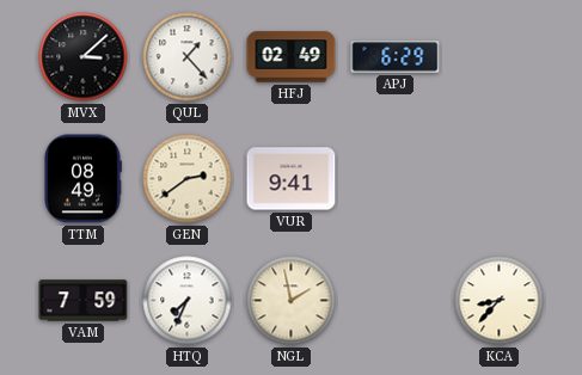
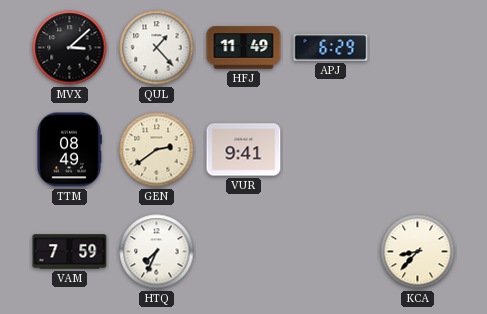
HFJ: 02:49 -> 11:49
NGL: 1:58 -> none
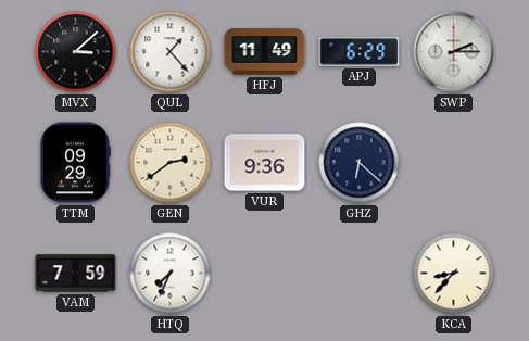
SWP: none -> 2:15
TTM: 08:49 -> 09:29
VUR: 9:41 -> 9:36
GHZ: none -> 6:22
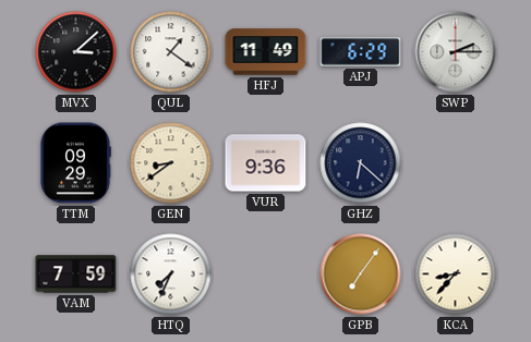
QUL: 1:23 -> 1:21
GEN: 2:39 -> 8:39
GPB: none -> 7:06
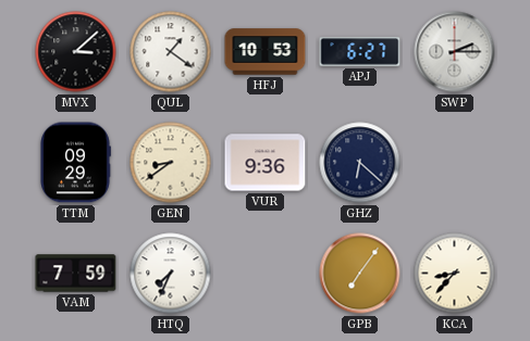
HFJ: 11:49 -> 10:53
APJ: 6:29 -> 6:27
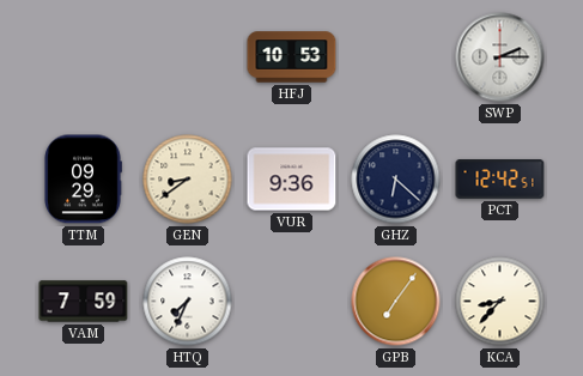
MVX: 3:08 -> none
QUL: 1:21 -> none
APJ: 6:27 -> none
PCT: none -> 12:42
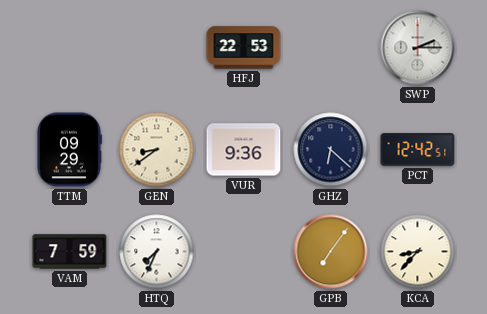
HFJ: 10:53 -> 22:53
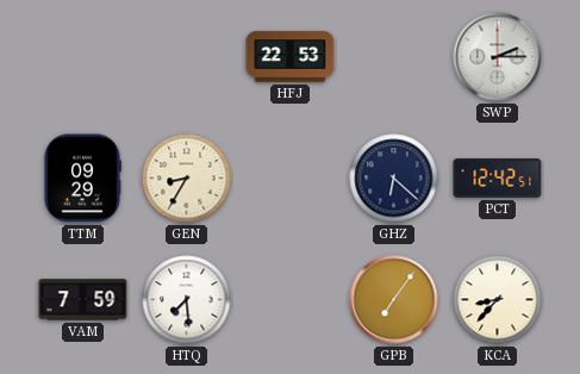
GEN: 8:39 -> 8:35
VUR: 9:36 -> none
HTQ: 7:34 -> 7:29
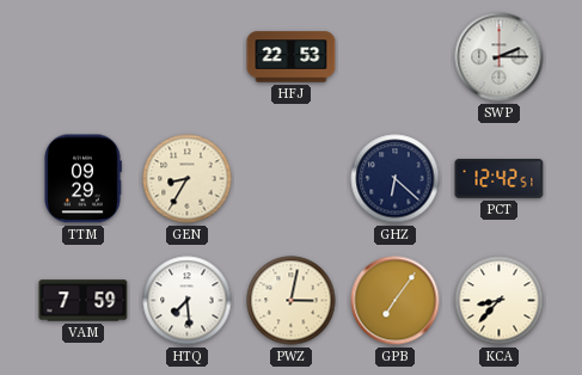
PWZ: none -> 3:02
